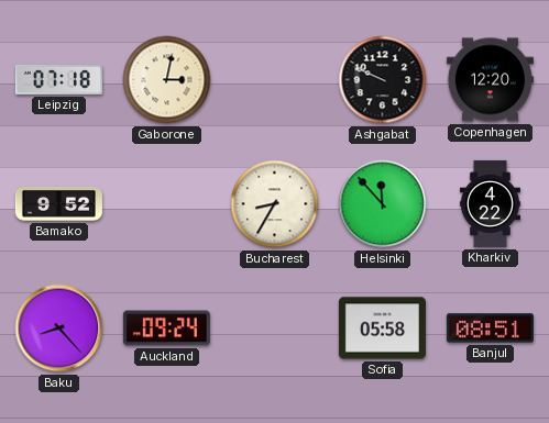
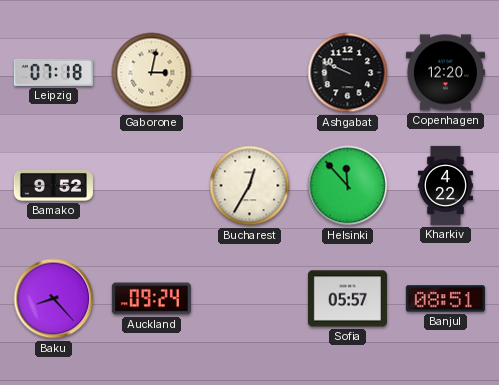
Bucharest: 8:35 -> 12:35
Sofia: 05:58 -> 05:57
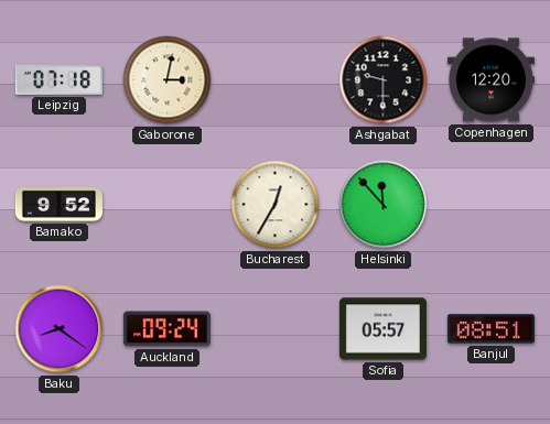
Ashgabat: 9:49 -> 9:30
Kharkiv: 4:22 -> none
Baku: 8:23 -> 8:21
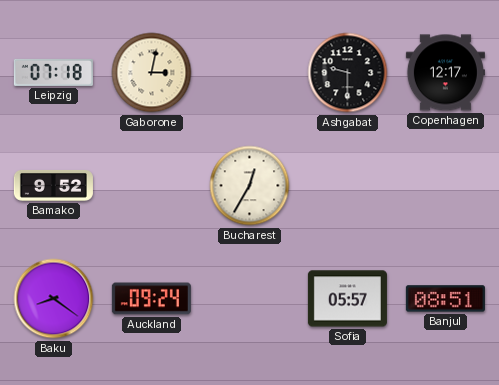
Copenhagen: 12:20 -> 12:17
Helsinki: 11:53 -> none
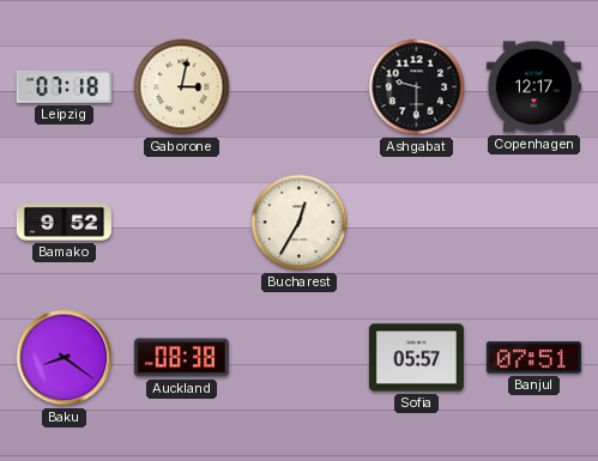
Auckland: 09:24 -> 08:38
Banjul: 08:51 -> 07:51
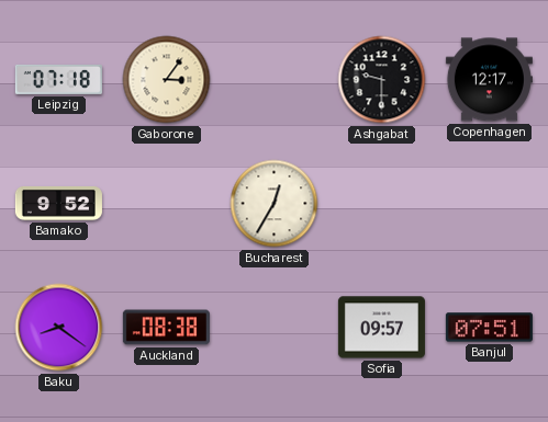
Gaborone: 3:02 -> 3:06
Sofia: 05:57 -> 09:57
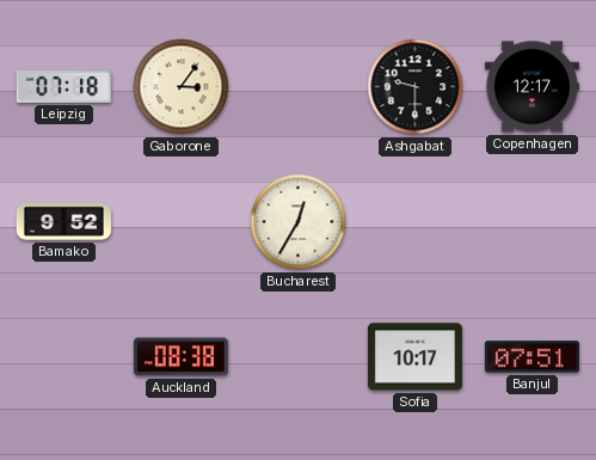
Baku: 8:21 -> none
Sofia: 09:57 -> 10:17
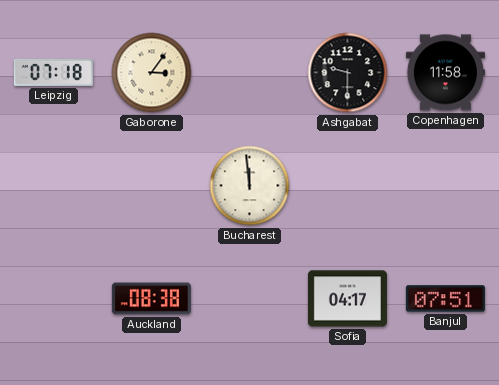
Copenhagen: 12:17 -> 11:58
Bamako: 9:52 -> none
Bucharest: 12:35 -> 11:59
Sofia: 10:17 -> 04:17
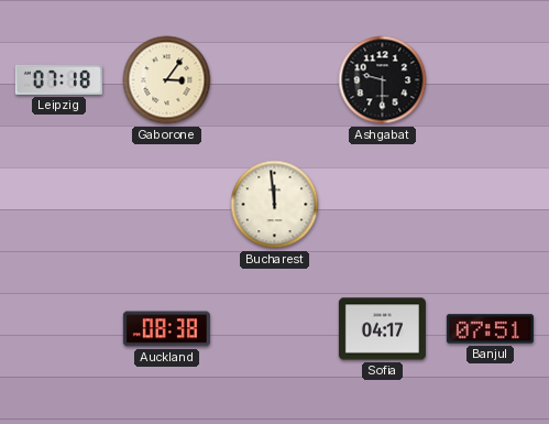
Copenhagen: 11:58 -> none
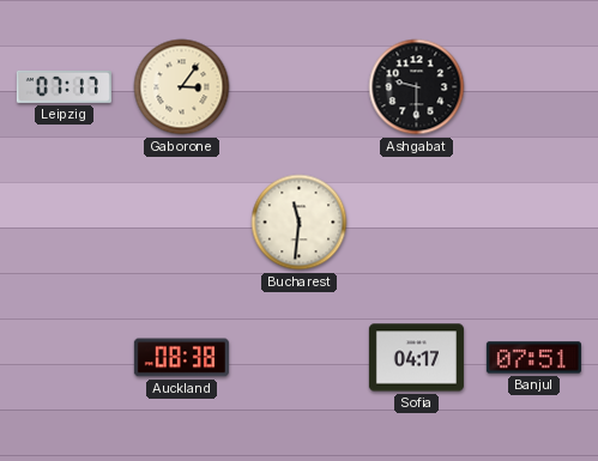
Leipzig: 07:18 -> 07:17
Bucharest: 11:59 -> 11:31
